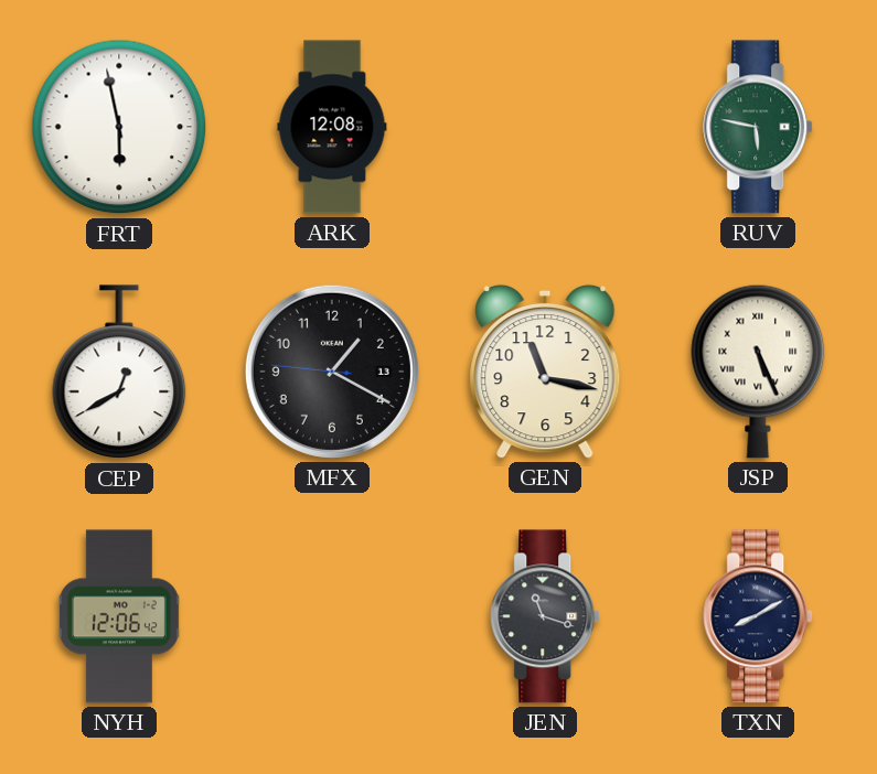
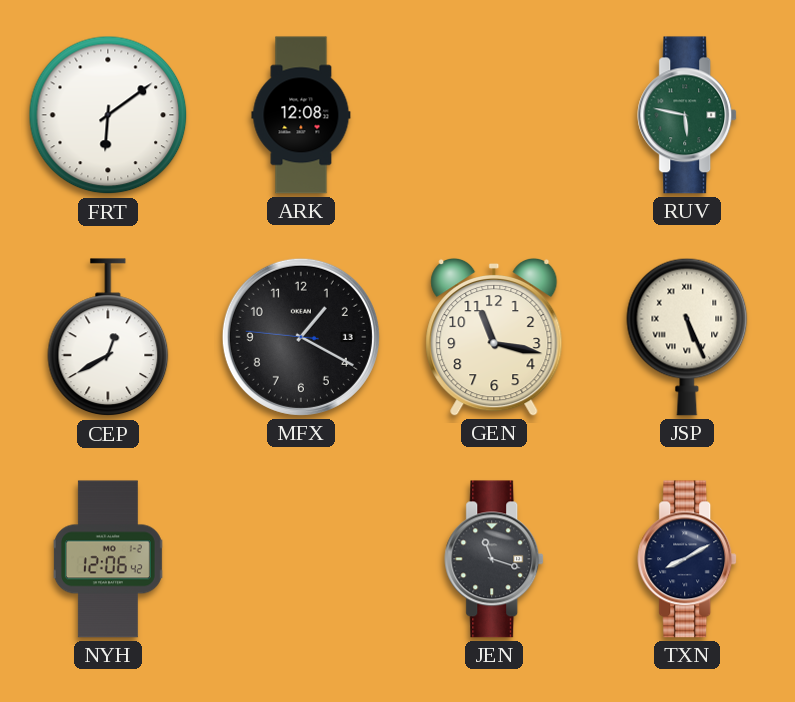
FRT: 5:58 -> 6:09
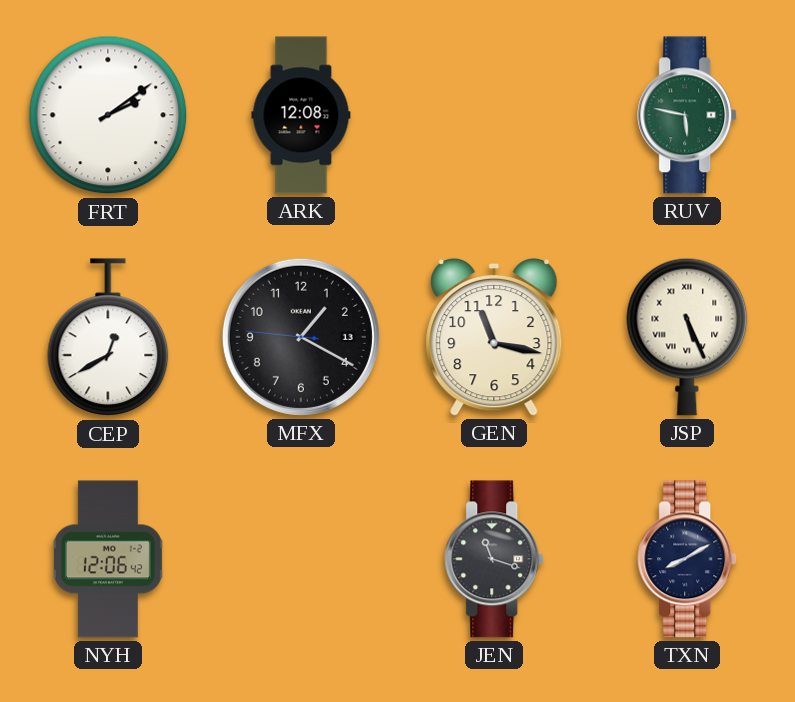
FRT: 6:09 -> 2:09
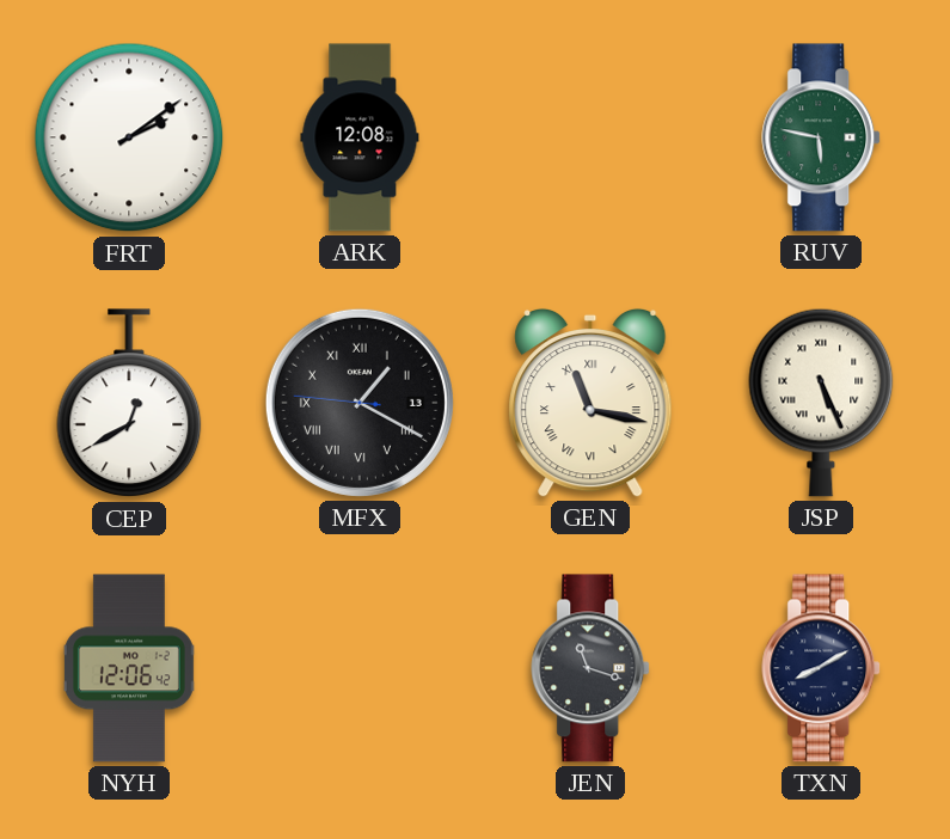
MFX numerals: Arabic -> Roman
GEN numerals: Arabic -> Roman
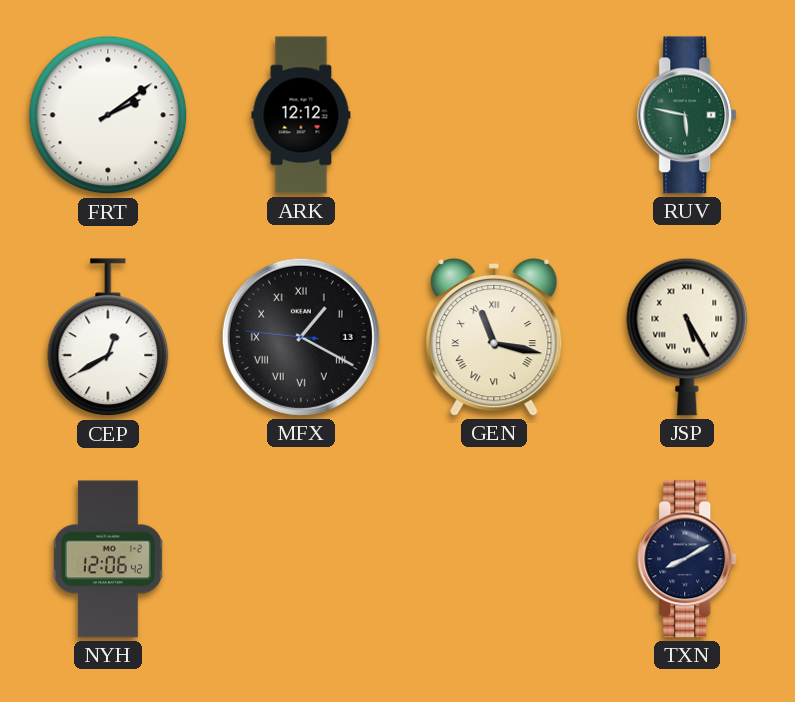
ARK: 12:08 -> 12:12
JSP: 5:26 -> 5:25
JEN: 11:18 -> none
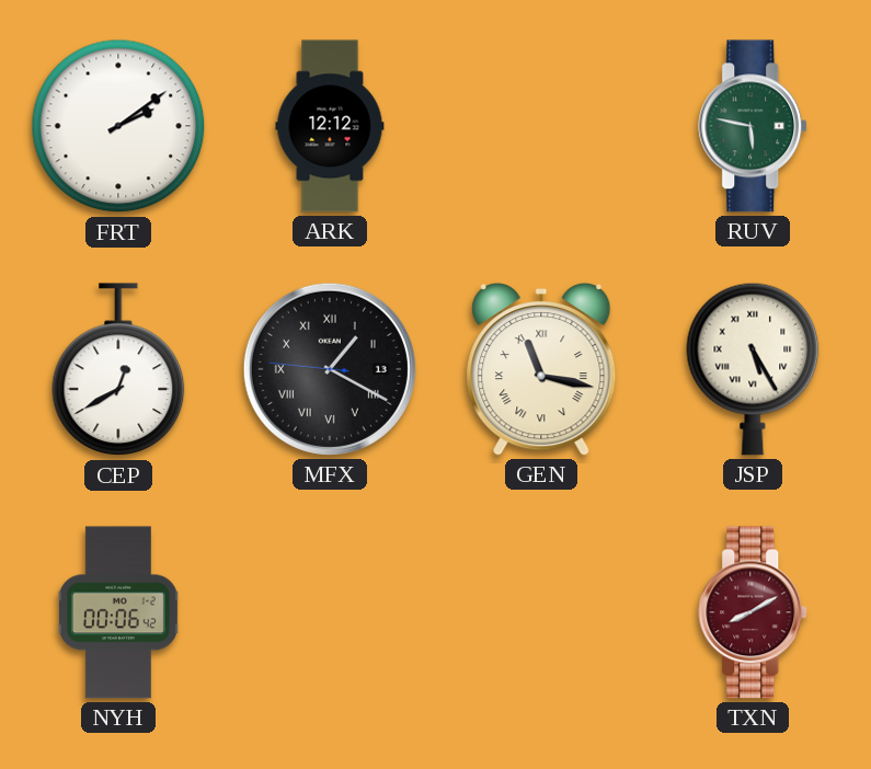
NYH: 12:06 -> 00:06
TXN dial: navy -> burgundy
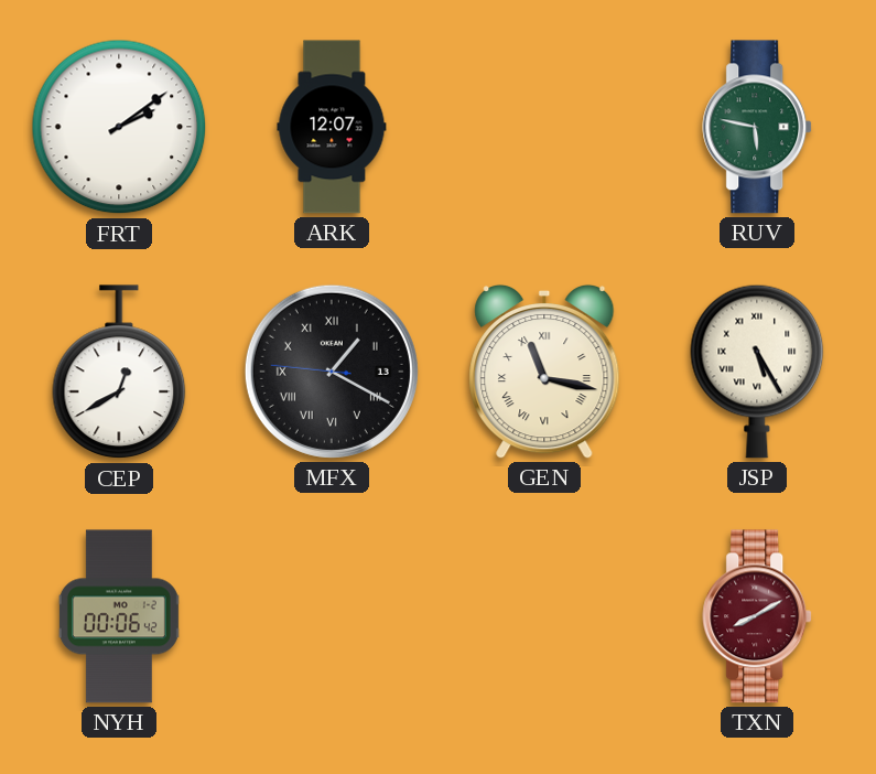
ARK: 12:12 -> 12:07
